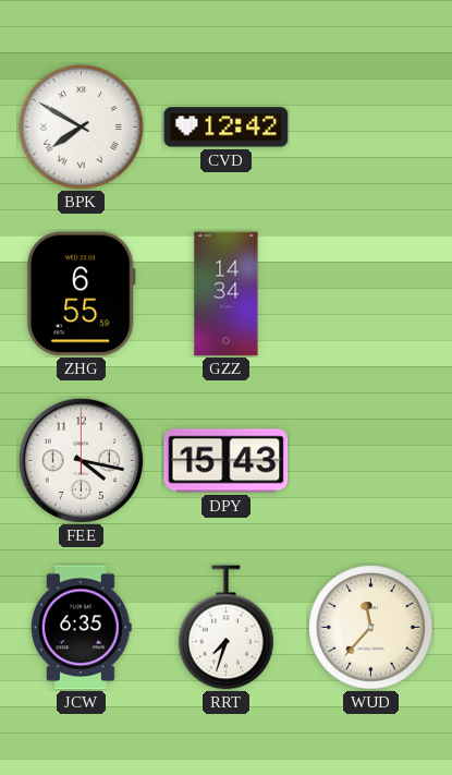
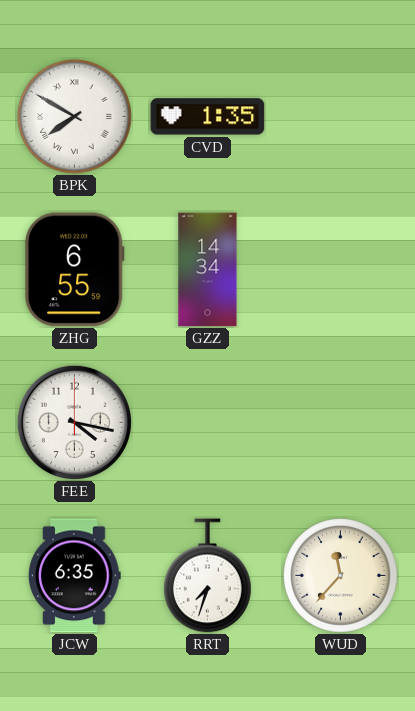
CVD: 12:42 -> 1:35
DPY: 15:43 -> none
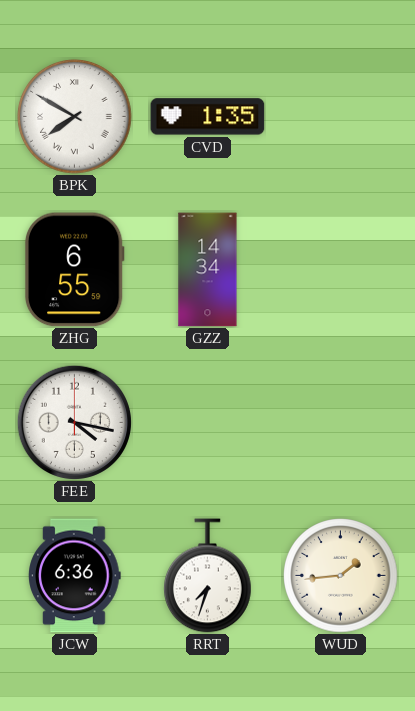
JCW: 6:35 -> 6:36
WUD: 11:37 -> 1:44
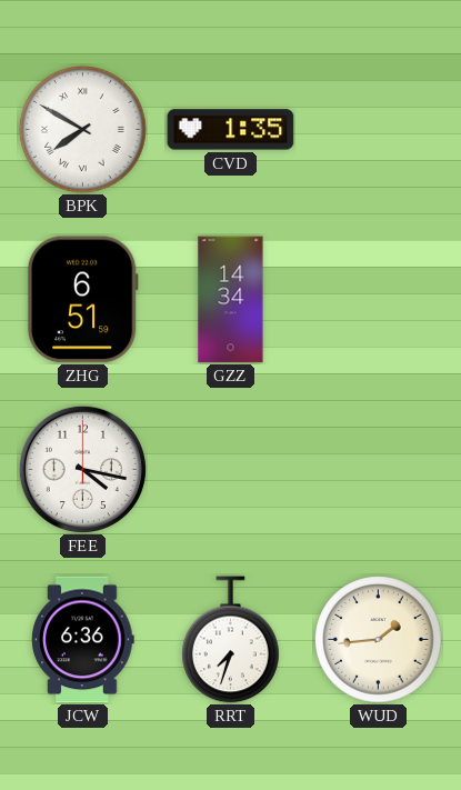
ZHG: 6:55 -> 6:51
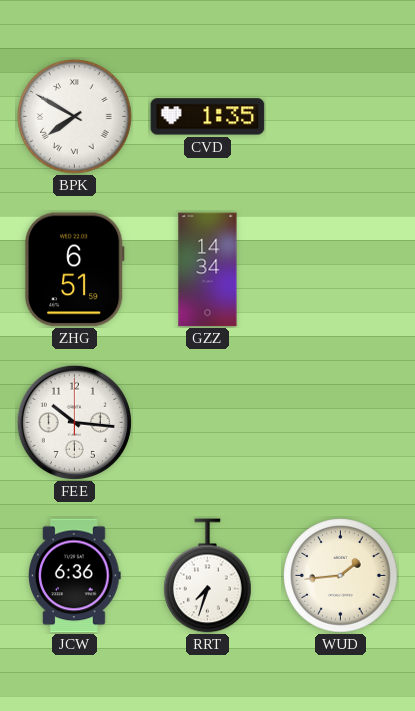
FEE: 4:17 -> 10:16
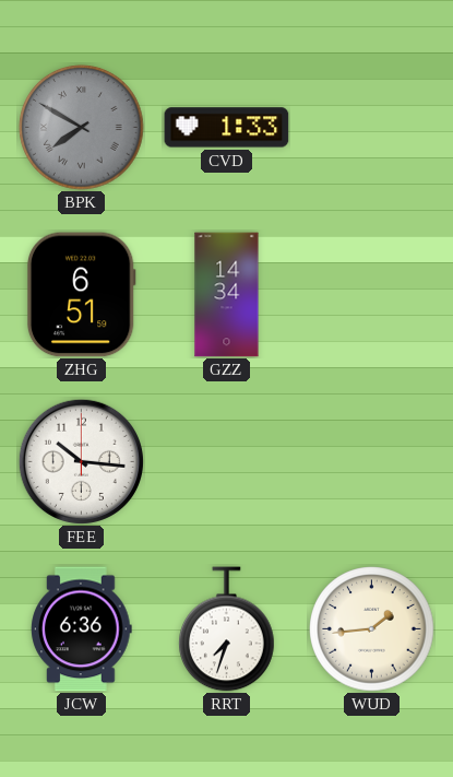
BPK dial: white -> grey
CVD: 1:35 -> 1:33
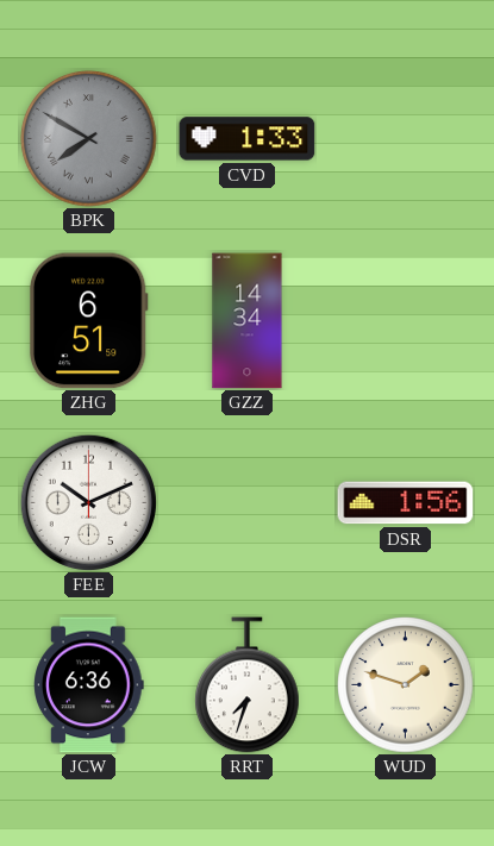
FEE: 10:16 -> 10:11
DSR: none -> 1:56
WUD: 1:44 -> 1:48
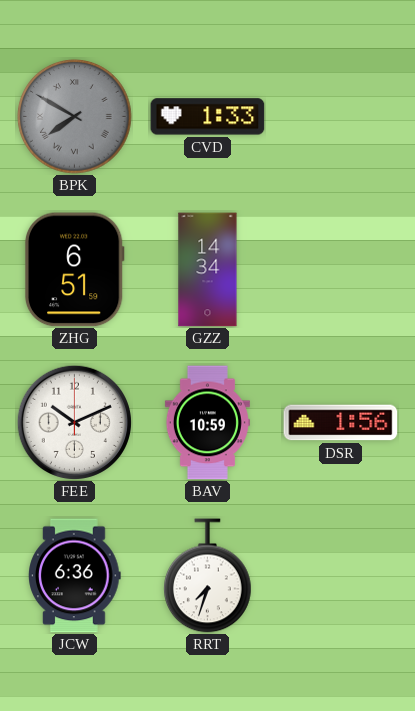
BAV: none -> 10:59
WUD: 1:48 -> none
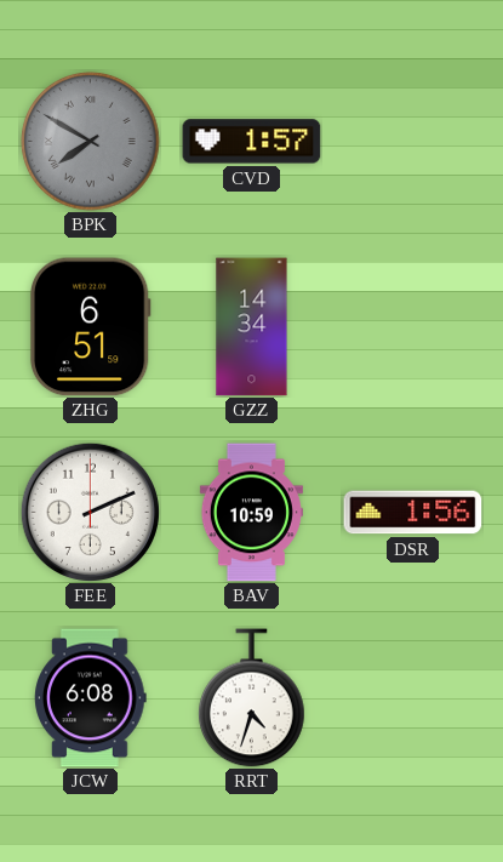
CVD: 1:33 -> 1:57
FEE: 10:11 -> 2:11
JCW: 6:36 -> 6:08
RRT: 7:33 -> 4:33
